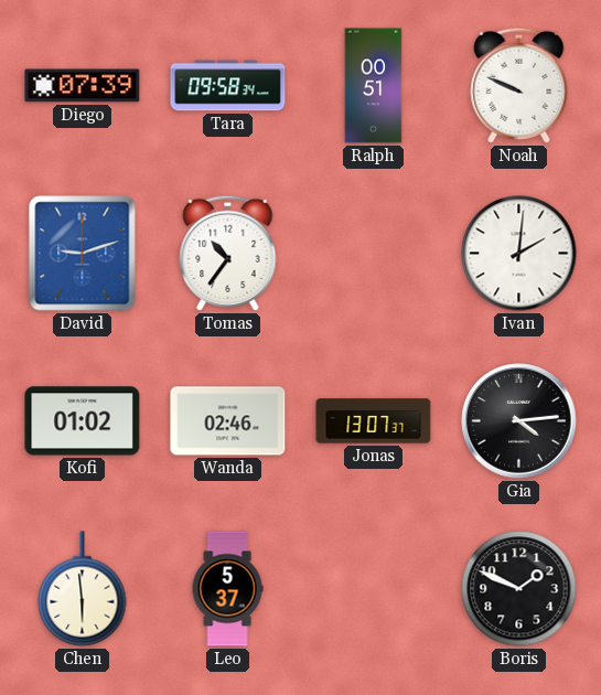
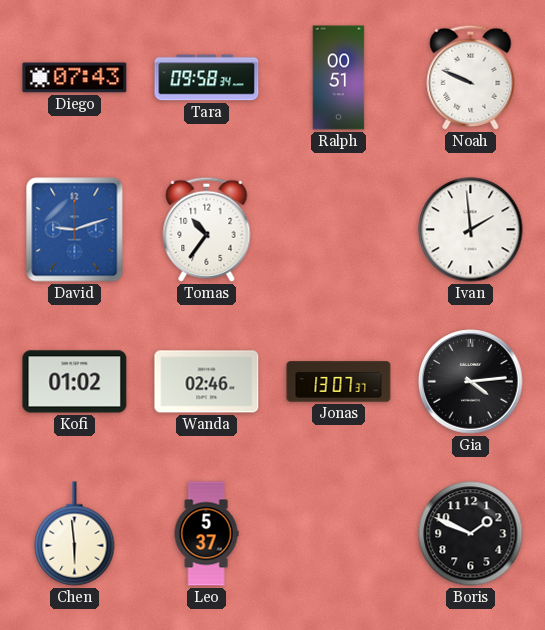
Diego: 07:39 -> 07:43
Ivan: 2:01 -> 1:59
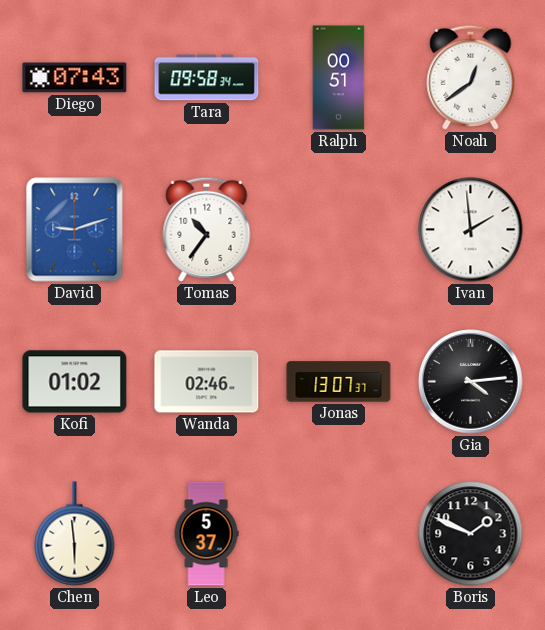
Noah: 9:49 -> 12:39
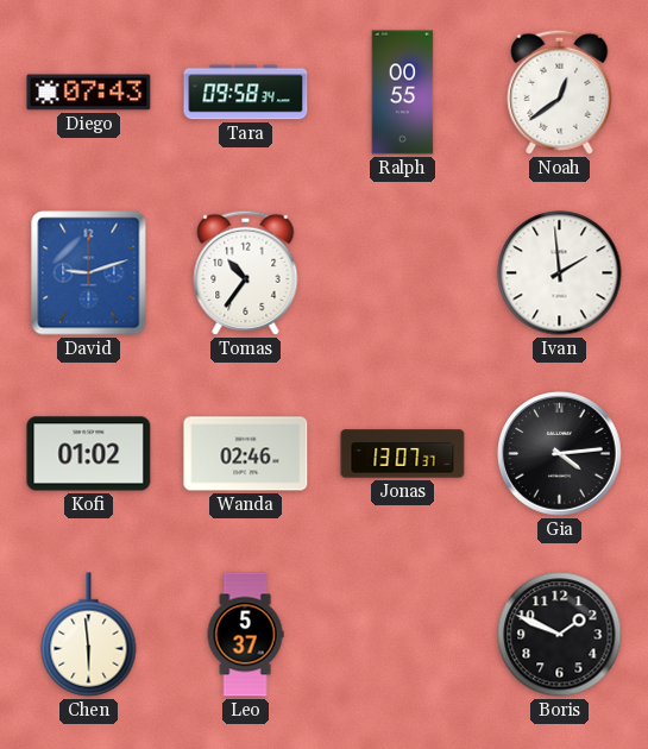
Ralph: 00:51 -> 00:55
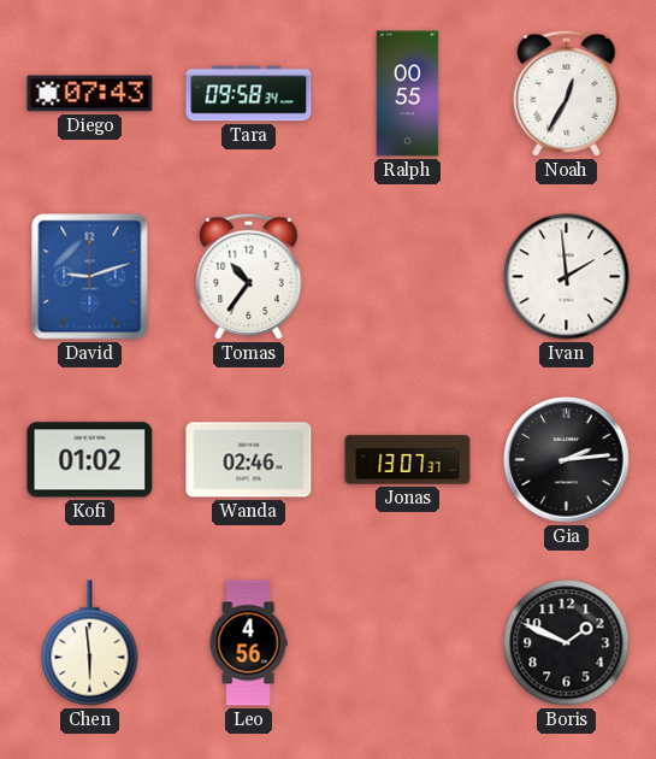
Noah: 12:39 -> 12:35
Gia: 4:14 -> 2:14
Leo: 5:37 -> 4:56
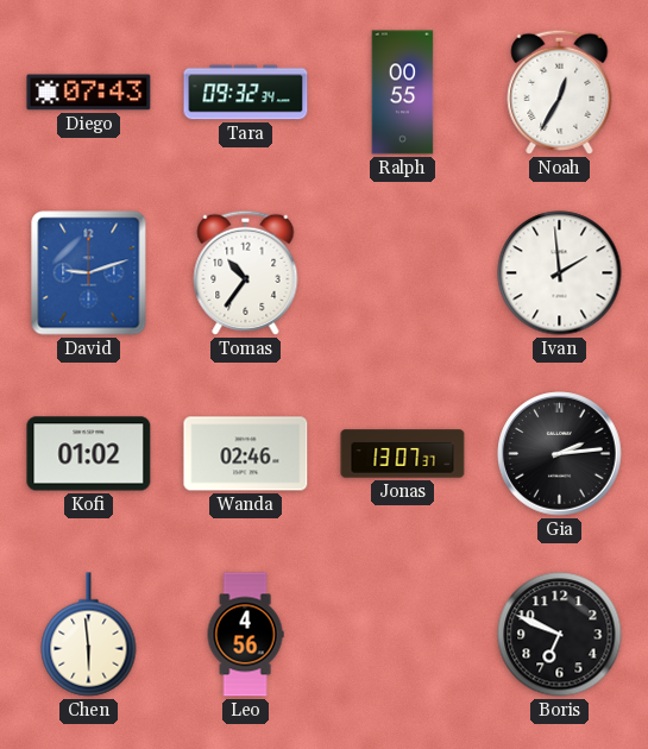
Tara: 09:58 -> 09:32
Boris: 1:49 -> 6:49
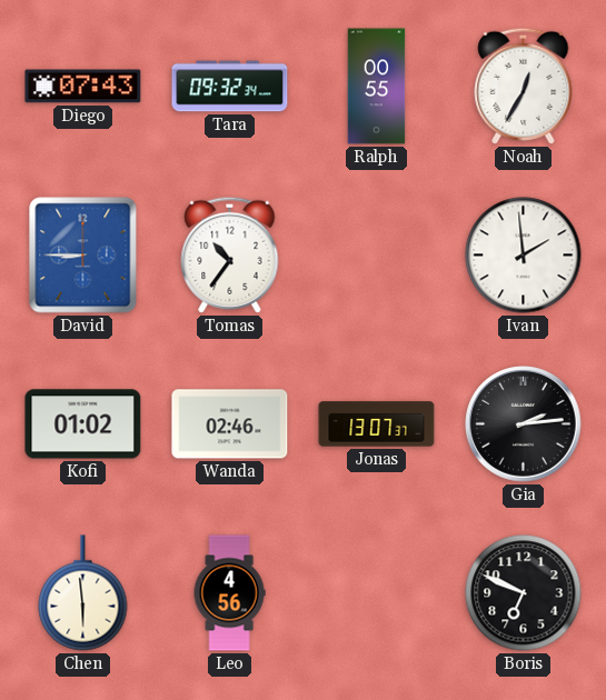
David: 9:12 -> 8:45
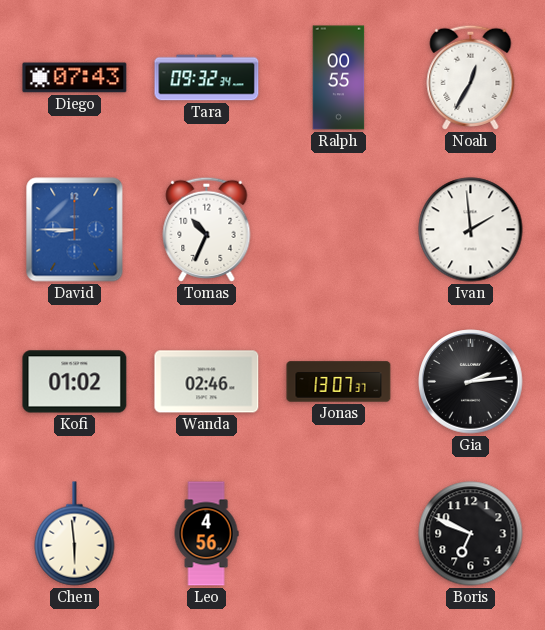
Tomas: 10:36 -> 10:34
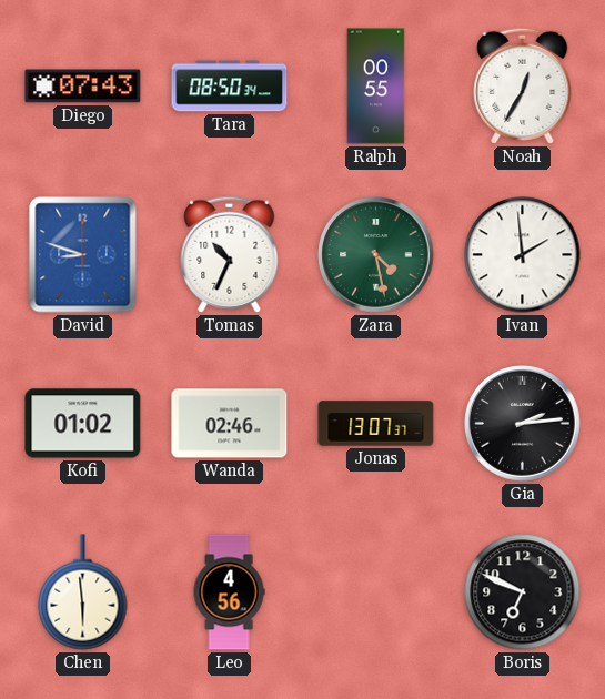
Tara: 09:32 -> 08:50
David: 8:45 -> 8:48
Zara: none -> 4:28
